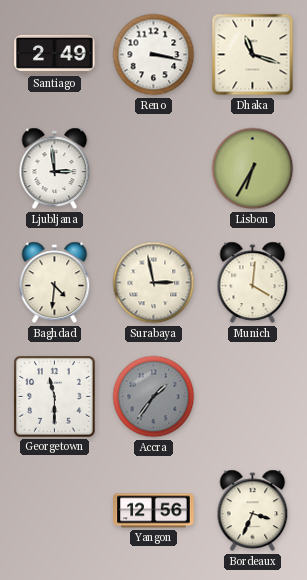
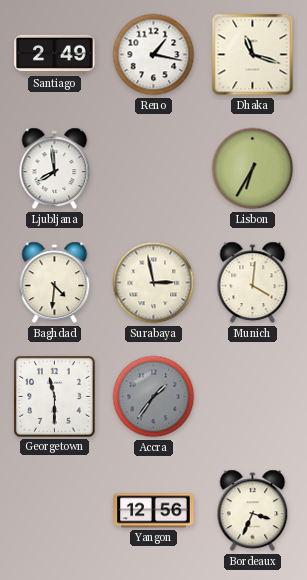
Reno: 3:17 -> 1:17
Ljubljana: 2:59 -> 7:59
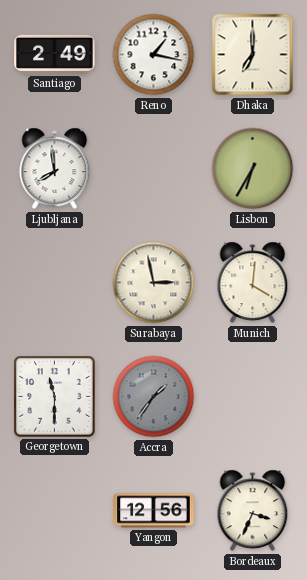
Dhaka: 11:18 -> 7:00
Baghdad: 4:31 -> none
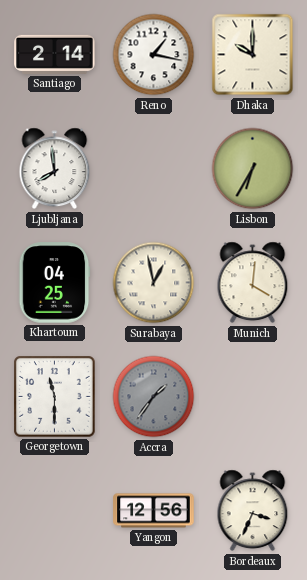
Santiago: 2:49 -> 2:14
Dhaka: 7:00 -> 10:00
Khartoum: none -> 04:25
Surabaya: 2:58 -> 12:58
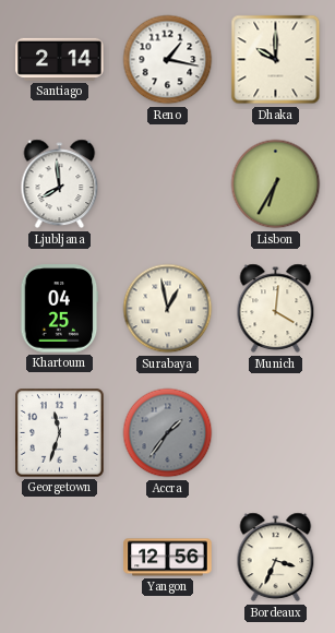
Georgetown: 11:30 -> 11:33
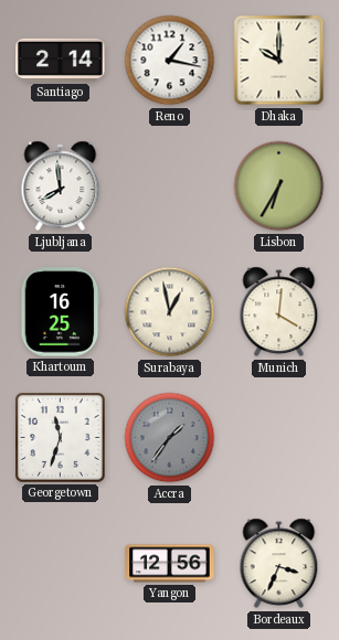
Khartoum: 04:25 -> 16:25
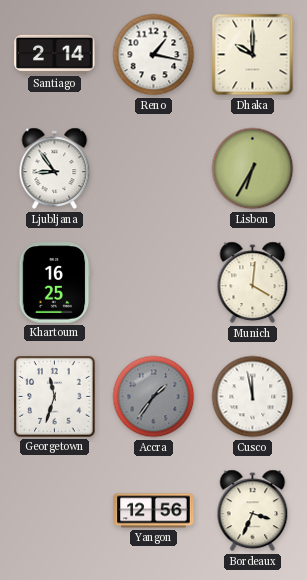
Ljubljana: 7:59 -> 8:54
Surabaya: 12:58 -> none
Cusco: none -> 11:58
